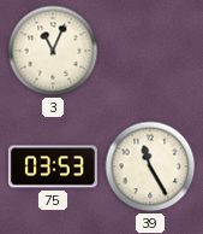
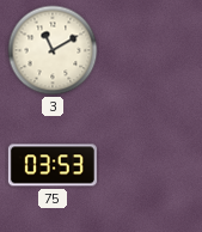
3: 11:04 -> 11:10
39: 11:25 -> none
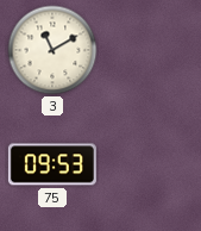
75: 03:53 -> 09:53
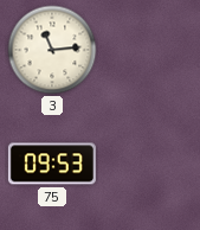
3: 11:10 -> 11:14
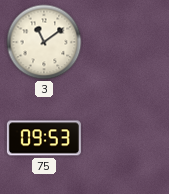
3: 11:14 -> 11:09
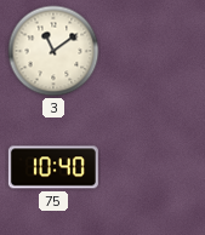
75: 09:53 -> 10:40
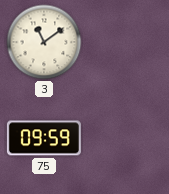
75: 10:40 -> 09:59
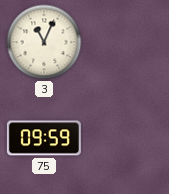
3: 11:09 -> 11:04
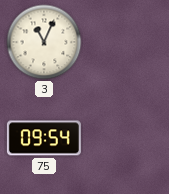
75: 09:59 -> 09:54
